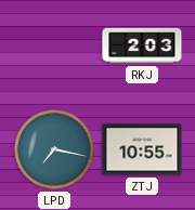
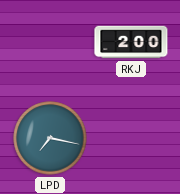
RKJ: 2:03 -> 2:00
ZTJ: 10:55 -> none
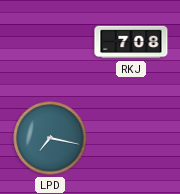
RKJ: 2:00 -> 7:08
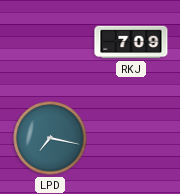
RKJ: 7:08 -> 7:09
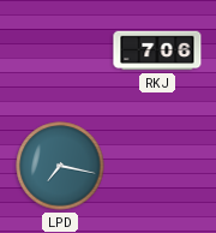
RKJ: 7:09 -> 7:06
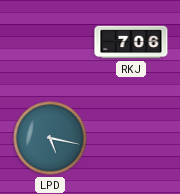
LPD: 7:17 -> 5:17
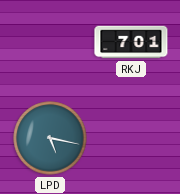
RKJ: 7:06 -> 7:01
